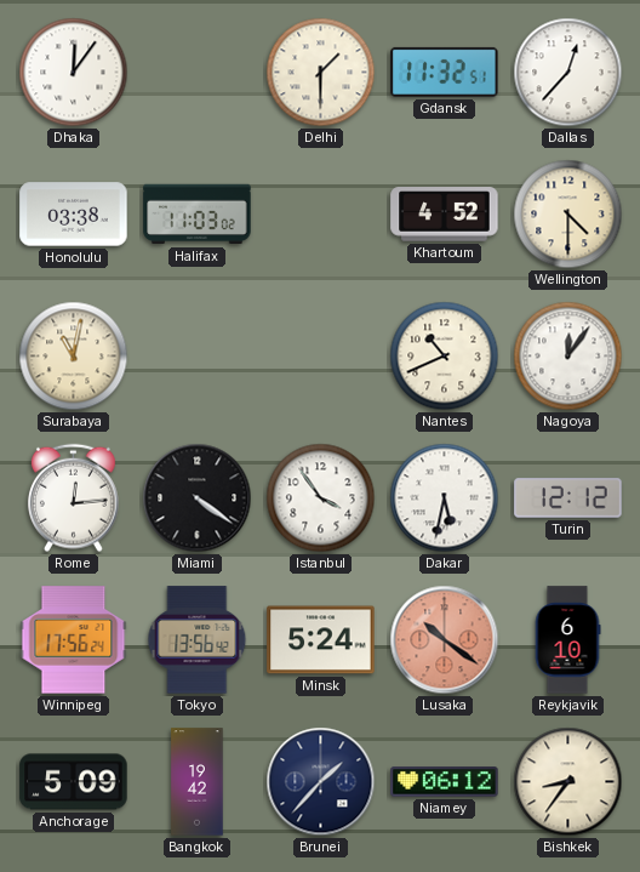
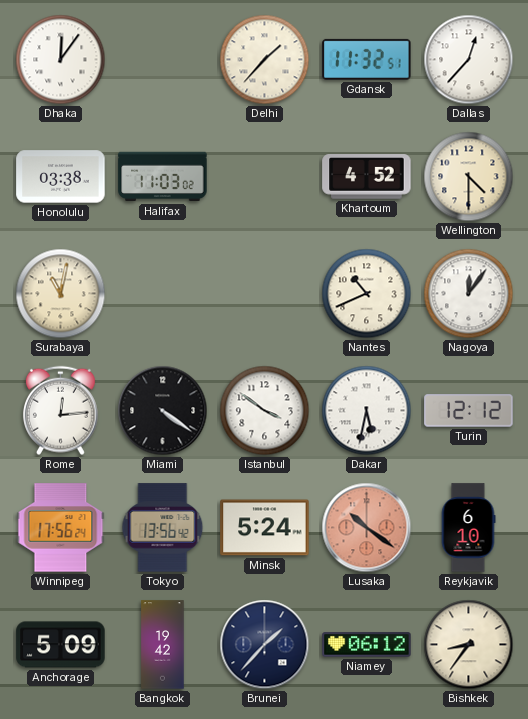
Delhi: 1:30 -> 1:37
Istanbul: 3:54 -> 3:51
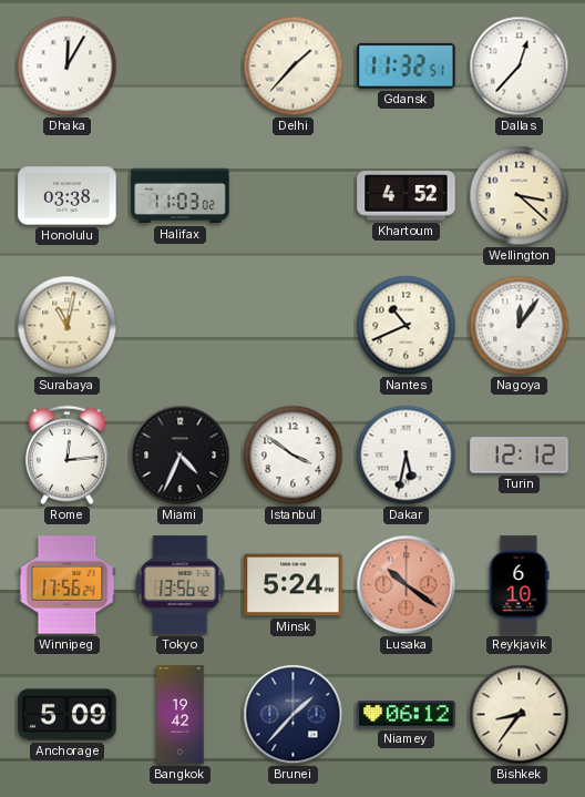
Dhaka: 12:06 -> 12:05
Wellington: 4:30 -> 3:22
Miami: 4:21 -> 4:34
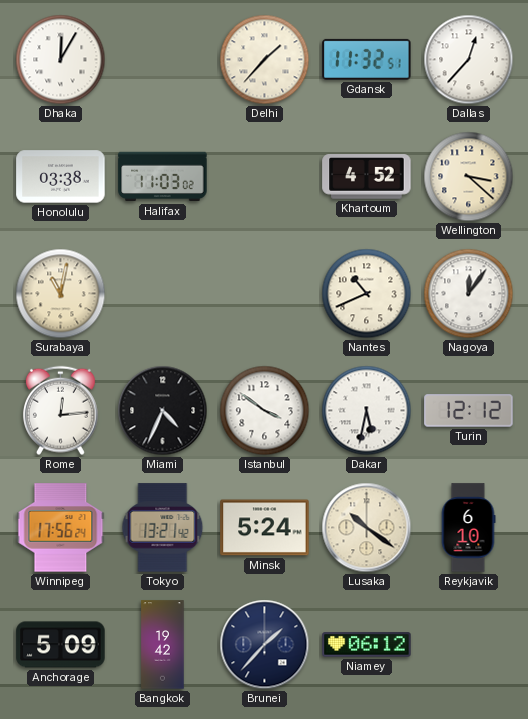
Tokyo: 13:56 -> 13:21
Lusaka dial: salmon -> cream
Bishkek: 8:36 -> none
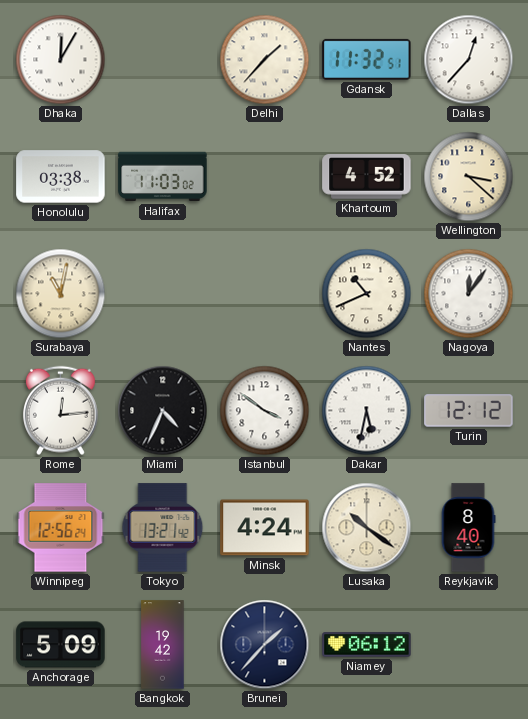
Winnipeg: 17:56 -> 12:56
Minsk: 5:24 -> 4:24
Reykjavik: 6:10 -> 8:40
